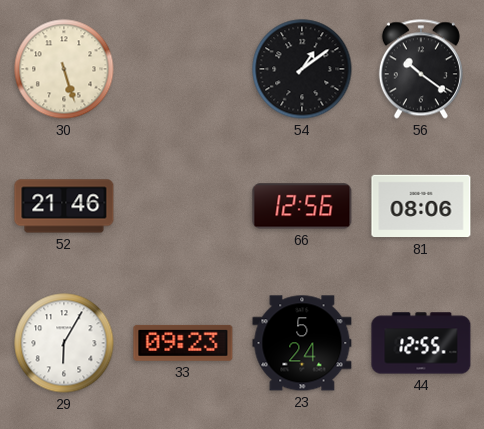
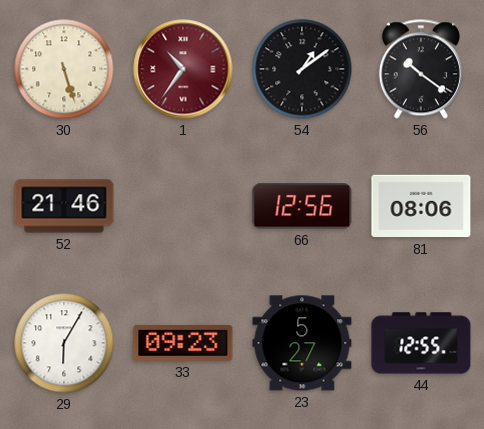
1: none -> 10:36
23: 5:24 -> 5:27
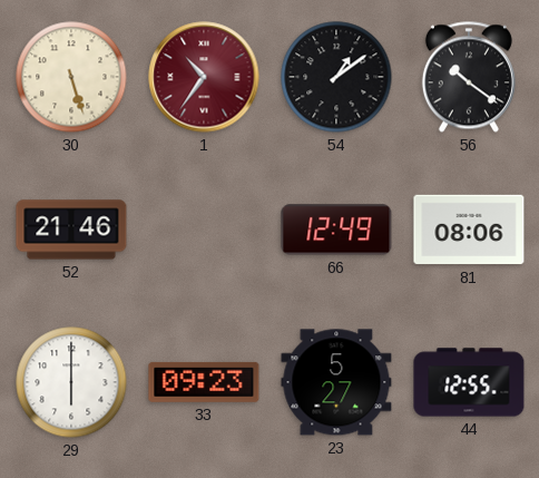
66: 12:56 -> 12:49
29: 6:05 -> 6:00
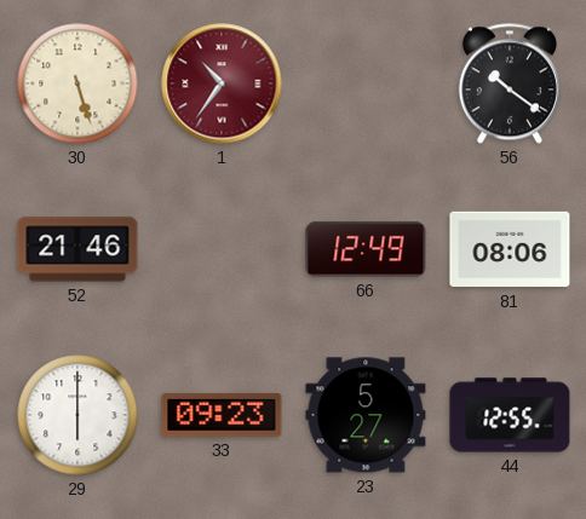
54: 1:09 -> none
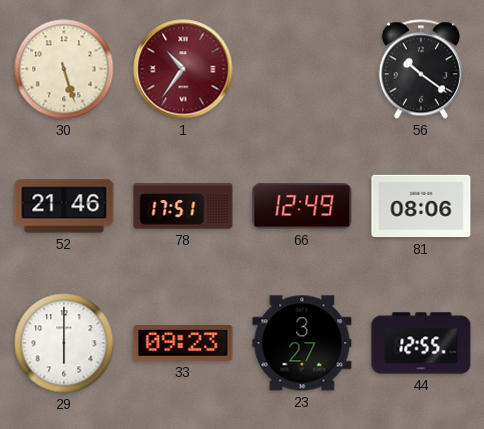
78: none -> 17:51
23: 5:27 -> 3:27
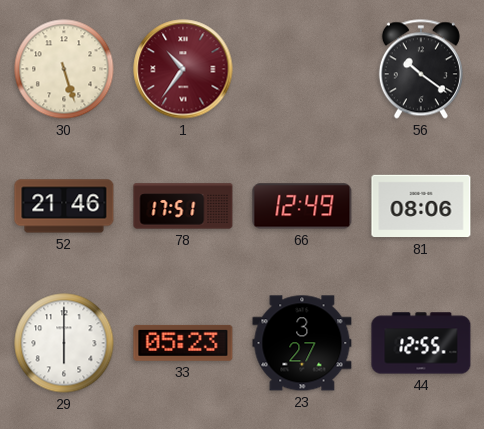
33: 09:23 -> 05:23
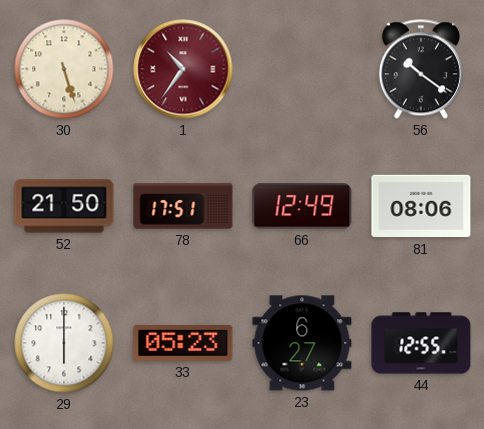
52: 21:46 -> 21:50
23: 3:27 -> 6:27
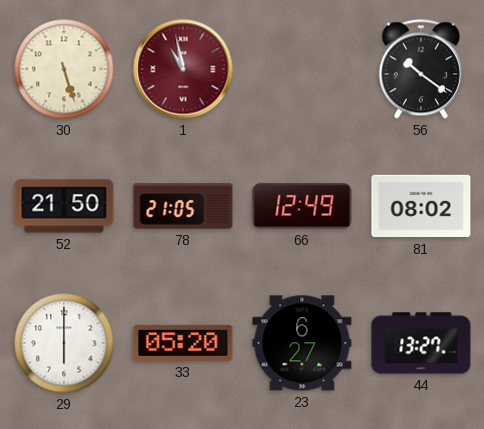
1: 10:36 -> 10:58
78: 17:51 -> 21:05
81: 08:06 -> 08:02
33: 05:23 -> 05:20
44: 12:55 -> 13:27
